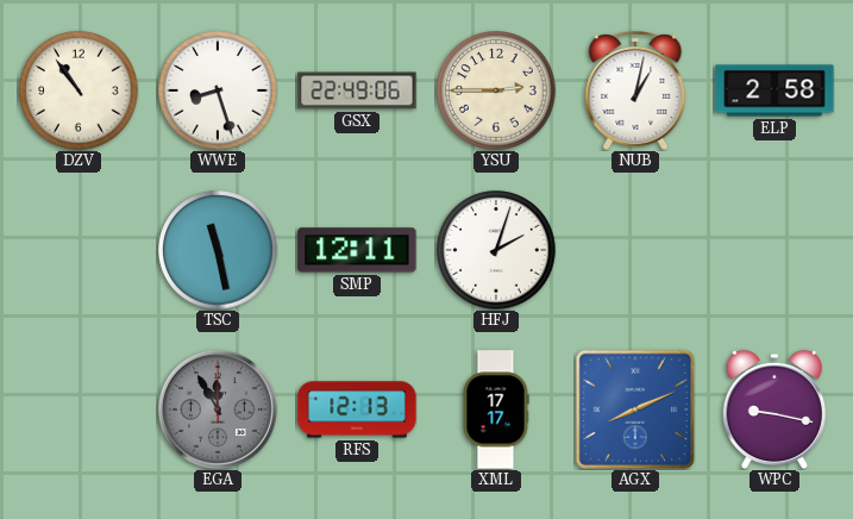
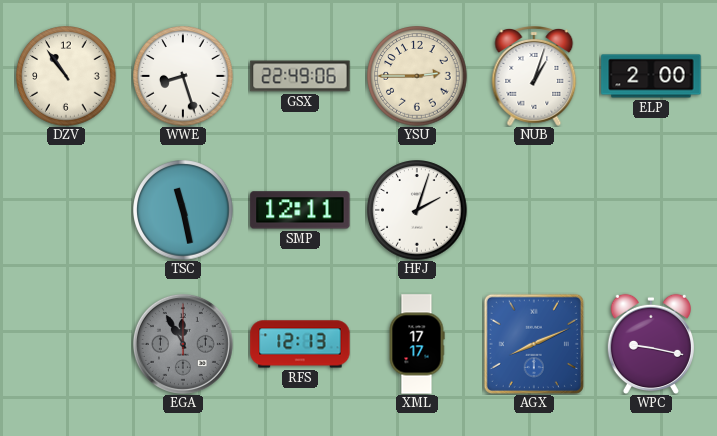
NUB: 1:02 -> 1:03
ELP: 2:58 -> 2:00
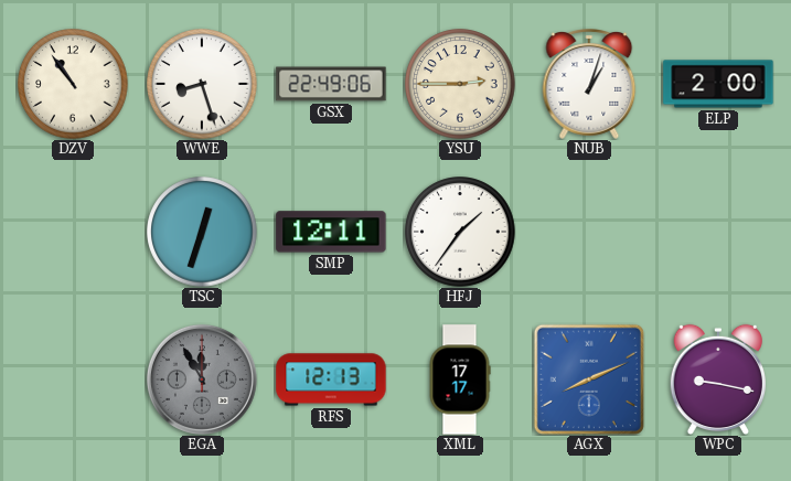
TSC: 11:28 -> 12:33
HFJ: 2:03 -> 1:36
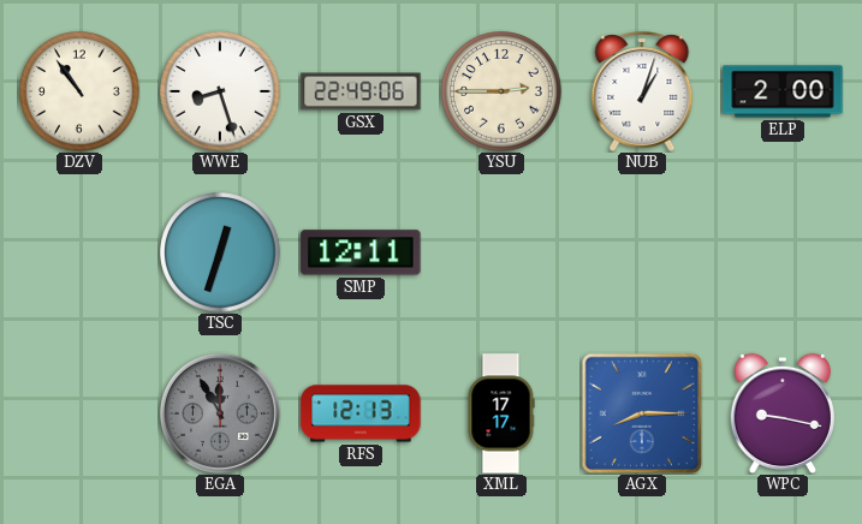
HFJ: 1:36 -> none
AGX: 8:11 -> 8:15
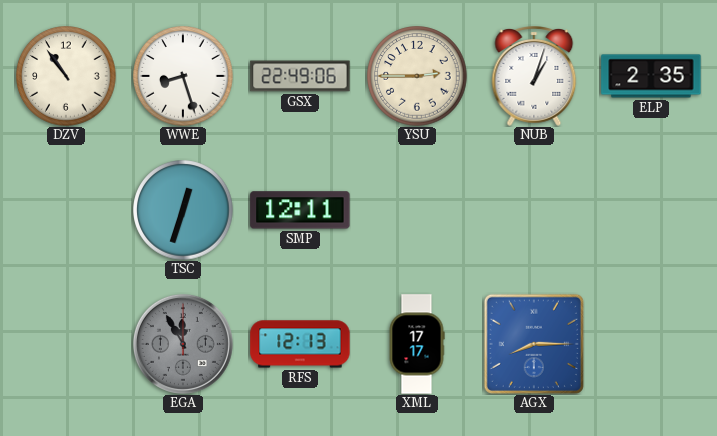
ELP: 2:00 -> 2:35
WPC: 9:17 -> none
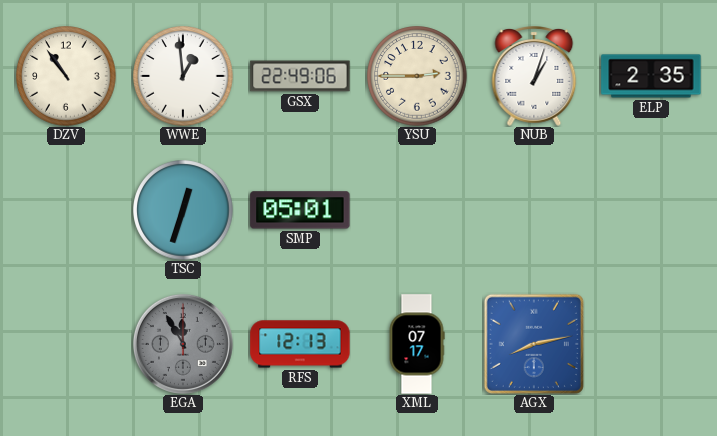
WWE: 8:27 -> 12:59
SMP: 12:11 -> 05:01
XML: 17:17 -> 07:17
AGX: 8:15 -> 8:13
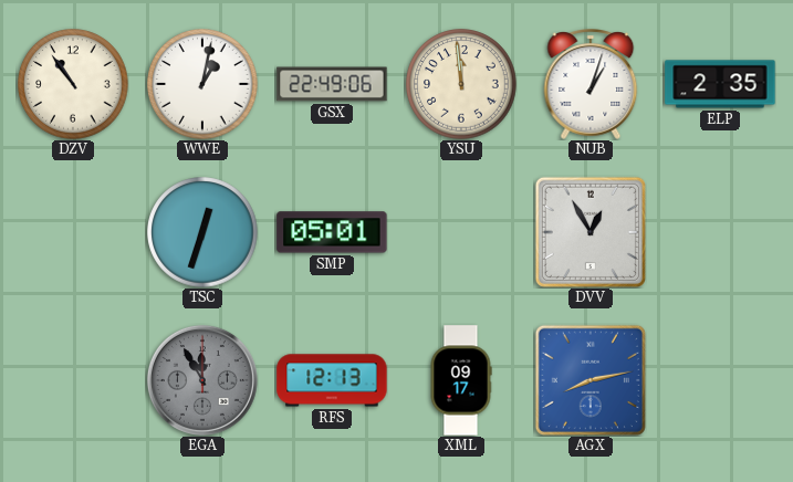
WWE: 12:59 -> 1:02
YSU: 2:45 -> 11:59
DVV: none -> 12:55
XML: 07:17 -> 09:17
